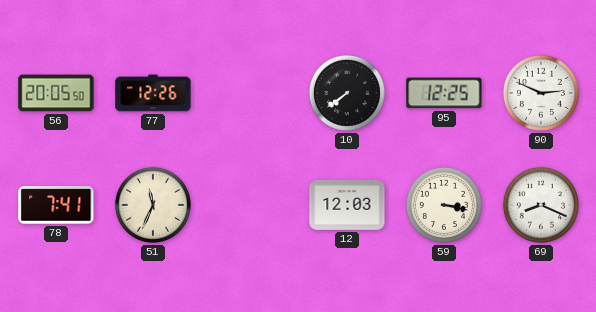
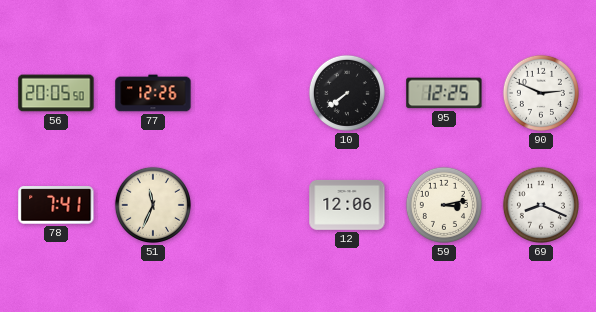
12: 12:03 -> 12:06
59: 3:17 -> 3:13
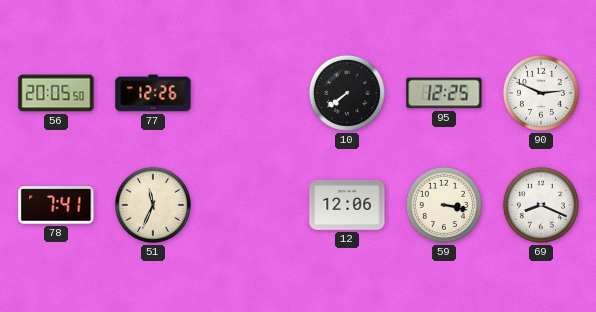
59: 3:13 -> 3:17
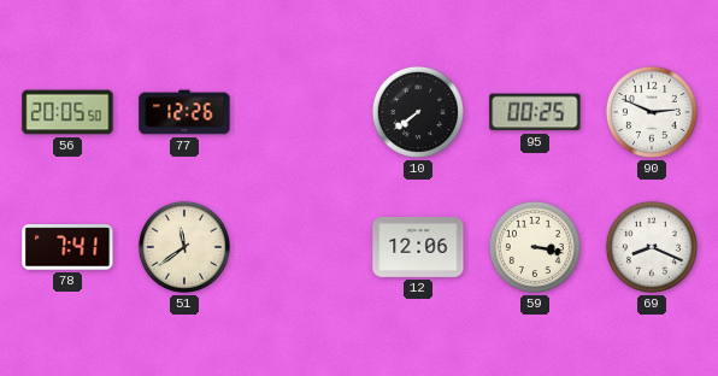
95: 12:25 -> 00:25
51: 11:34 -> 11:39
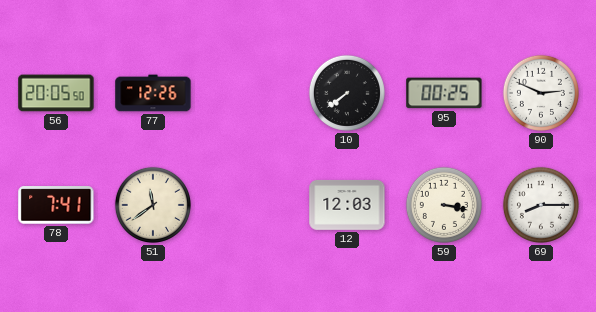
12: 12:06 -> 12:03
69: 8:19 -> 8:15
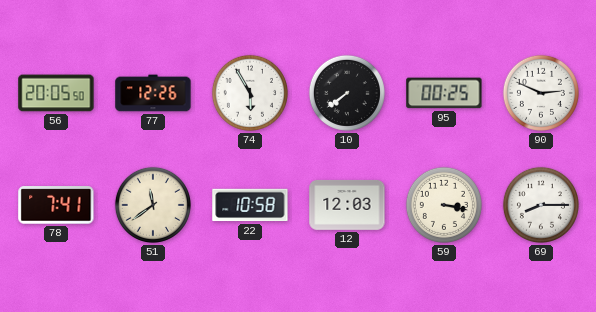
74: none -> 5:55
22: none -> 10:58
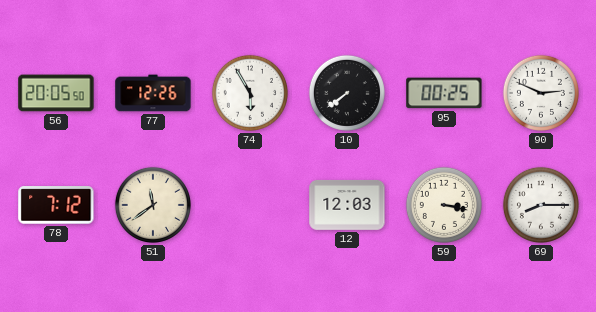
78: 7:41 -> 7:12
22: 10:58 -> none
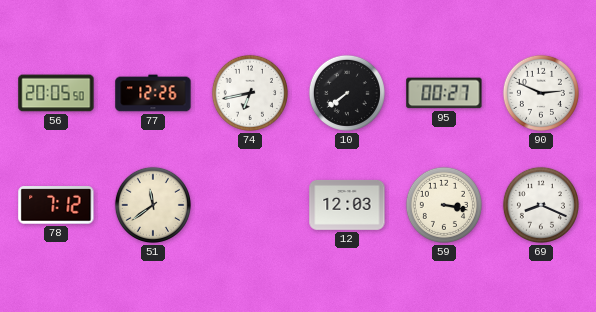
74: 5:55 -> 6:43
95: 00:25 -> 00:27
69: 8:15 -> 8:19
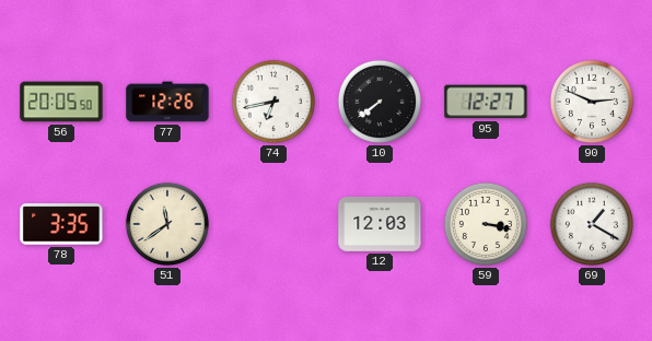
95: 00:27 -> 12:27
78: 7:12 -> 3:35
69: 8:19 -> 1:20
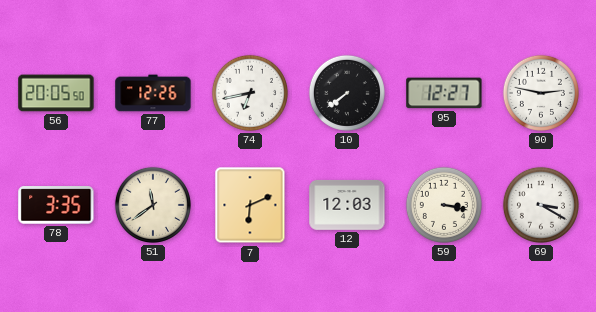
90: 2:49 -> 2:47
7: none -> 6:11
69: 1:20 -> 3:20
